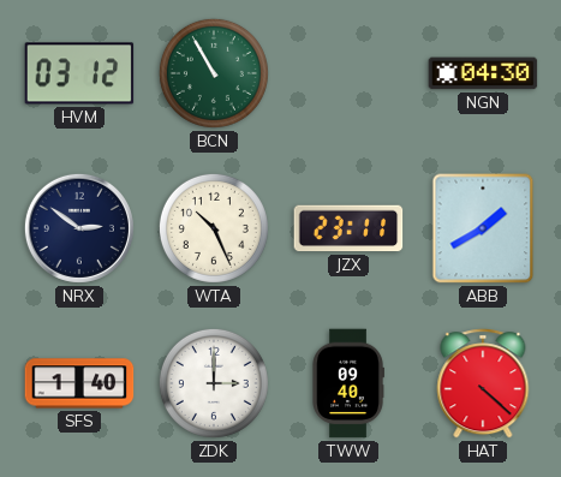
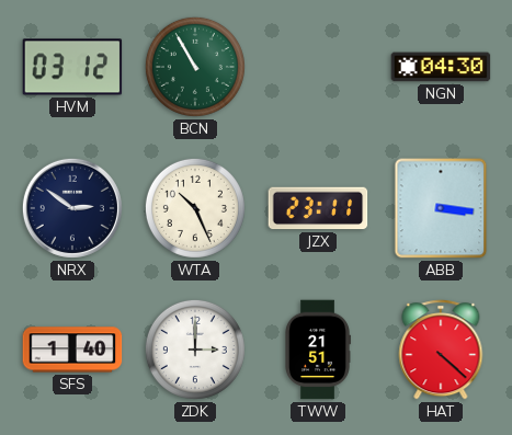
ABB: 1:40 -> 3:16
TWW: 09:40 -> 21:51
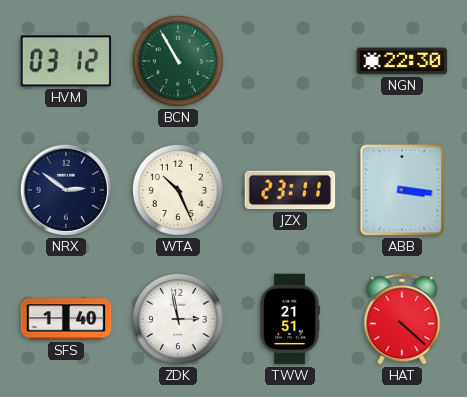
NGN: 04:30 -> 22:30
ZDK: 3:00 -> 2:58
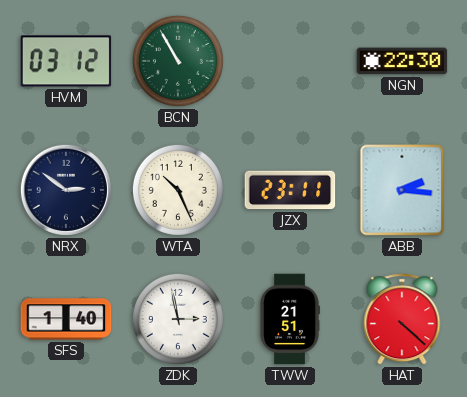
ABB: 3:16 -> 2:16
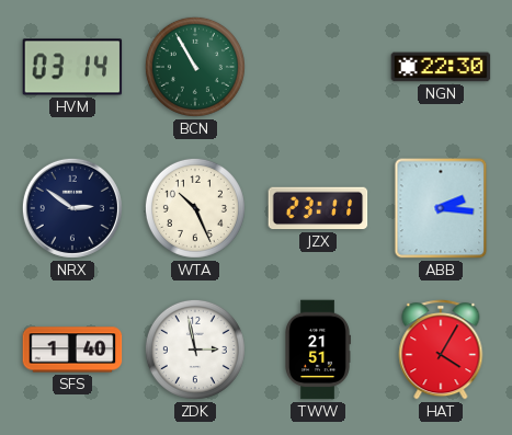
HVM: 03:12 -> 03:14
HAT: 4:22 -> 4:05
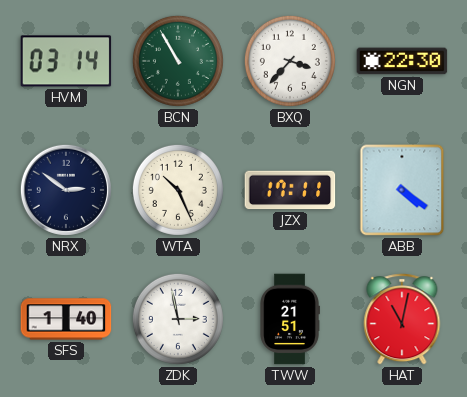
BXQ: none -> 3:37
JZX: 23:11 -> 17:11
ABB: 2:16 -> 4:21
HAT: 4:05 -> 11:02
